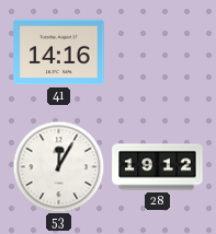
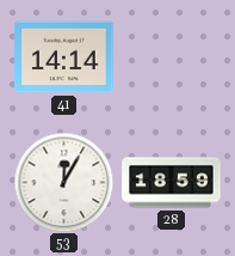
41: 14:16 -> 14:14
28: 19:12 -> 18:59
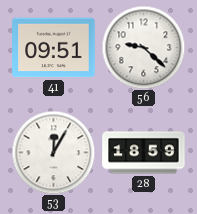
41: 14:14 -> 09:51
56: none -> 9:22
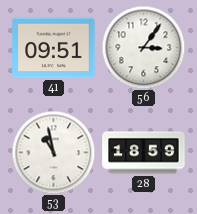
56: 9:22 -> 3:06
53: 12:05 -> 10:58
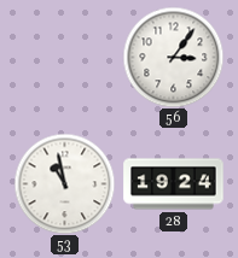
41: 09:51 -> none
28: 18:59 -> 19:24
